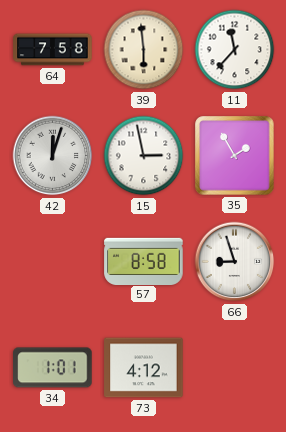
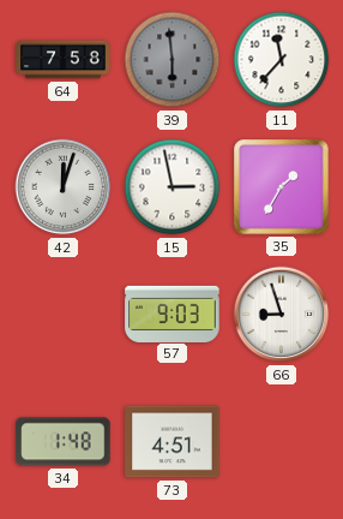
39 dial: cream -> grey
35: 1:55 -> 1:35
57: 8:58 -> 9:03
34: 1:01 -> 1:48
73: 4:12 -> 4:51
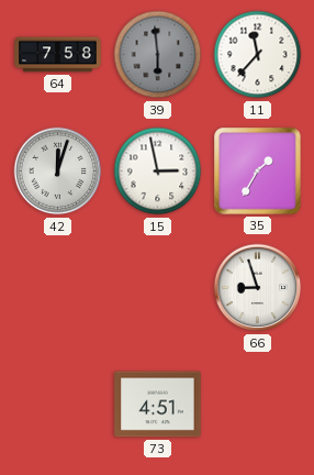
57: 9:03 -> none
34: 1:48 -> none
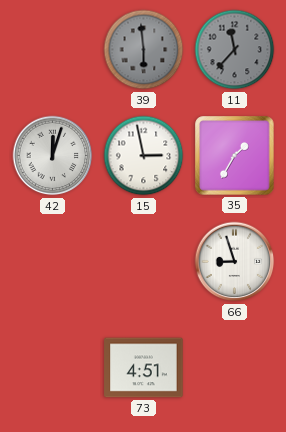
64: 7:58 -> none
11 dial: white -> grey
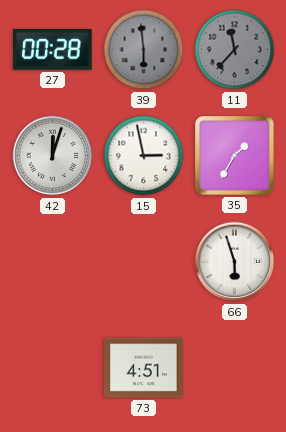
27: none -> 00:28
66: 8:57 -> 5:57
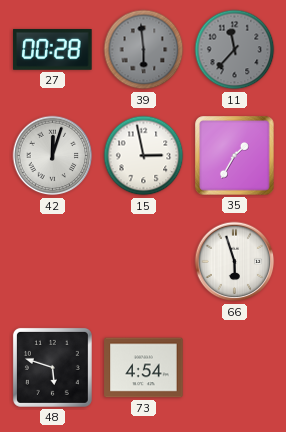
48: none -> 5:48
73: 4:51 -> 4:54
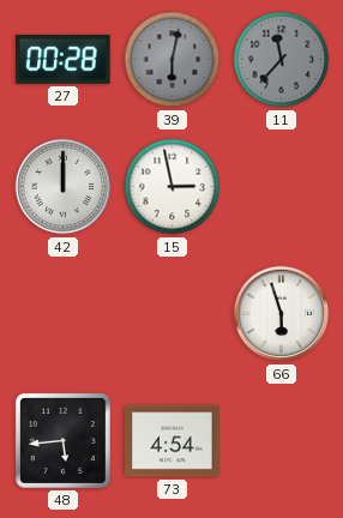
39: 5:59 -> 6:02
42: 12:03 -> 12:00
35: 1:35 -> none
48: 5:48 -> 5:44
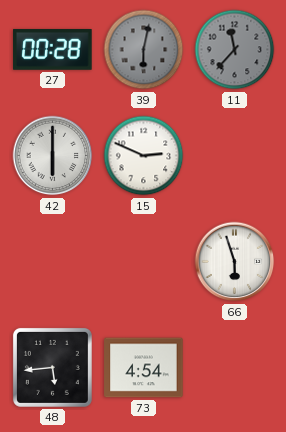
42: 12:00 -> 6:00
15: 2:58 -> 2:49
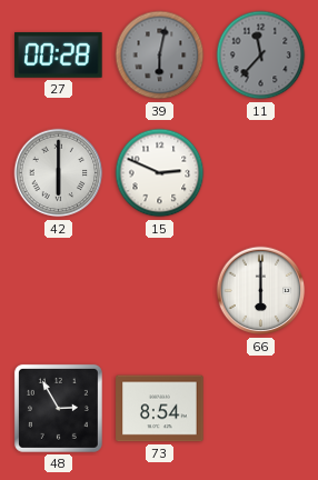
66: 5:57 -> 6:00
48: 5:44 -> 2:55
73: 4:54 -> 8:54
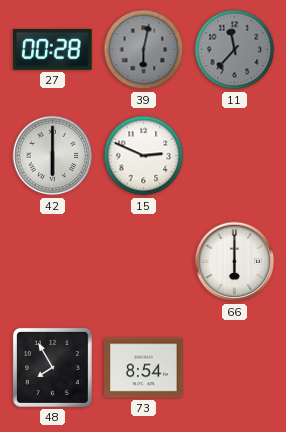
48: 2:55 -> 7:55
